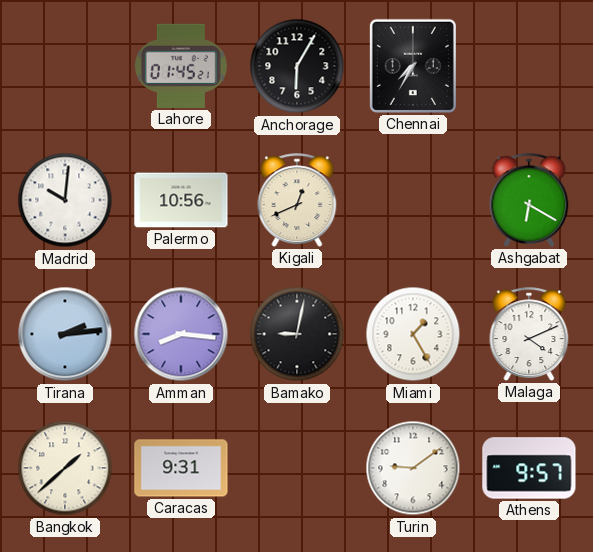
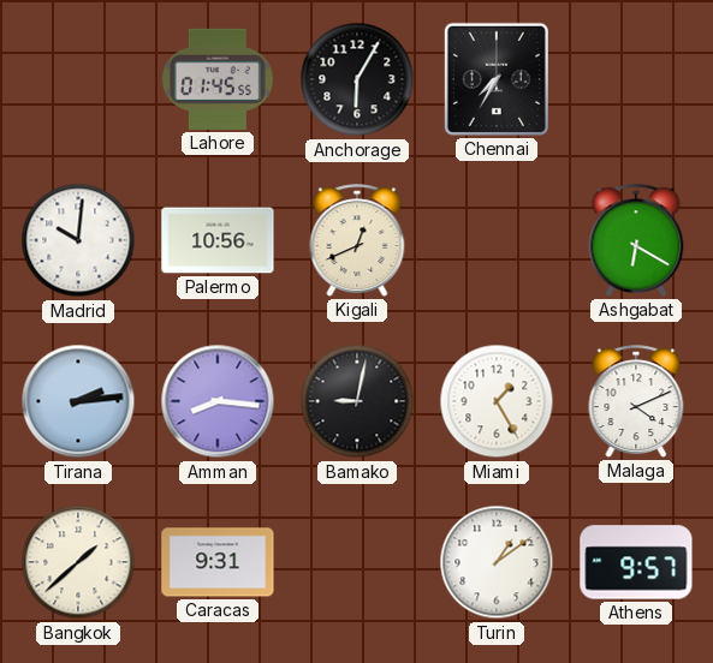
Lahore: 01:45:21 -> 01:45:55
Turin: 9:09 -> 1:09
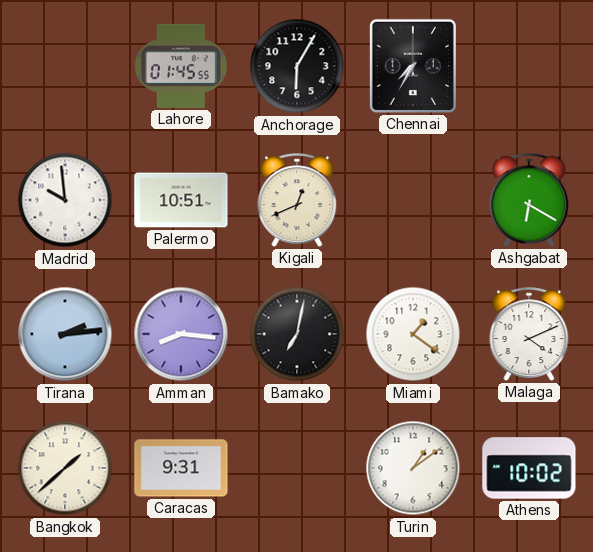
Madrid: 10:01 -> 9:59
Palermo: 10:56 -> 10:51
Bamako: 9:02 -> 7:02
Miami: 1:25 -> 1:21
Athens: 9:57 -> 10:02
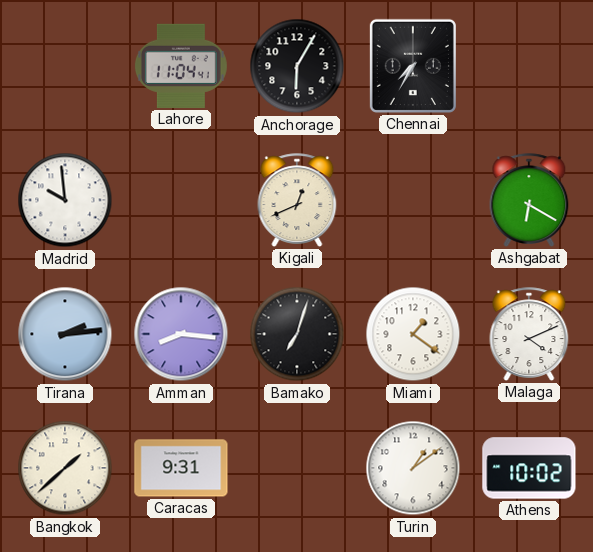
Lahore: 01:45 -> 11:04
Palermo: 10:51 -> none
Bamako: 7:02 -> 7:03
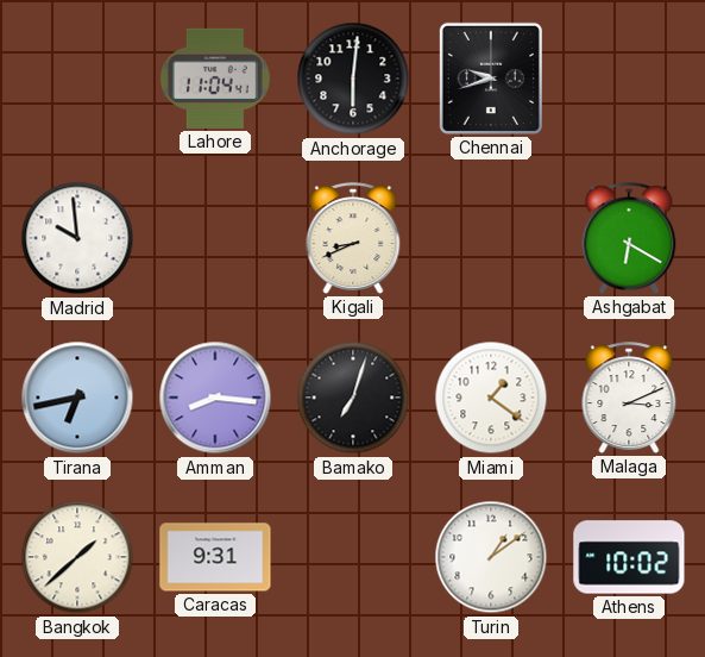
Anchorage: 6:05 -> 6:01
Chennai: 7:35 -> 9:42
Kigali: 12:41 -> 8:41
Tirana: 2:14 -> 6:43
Malaga: 4:11 -> 3:11
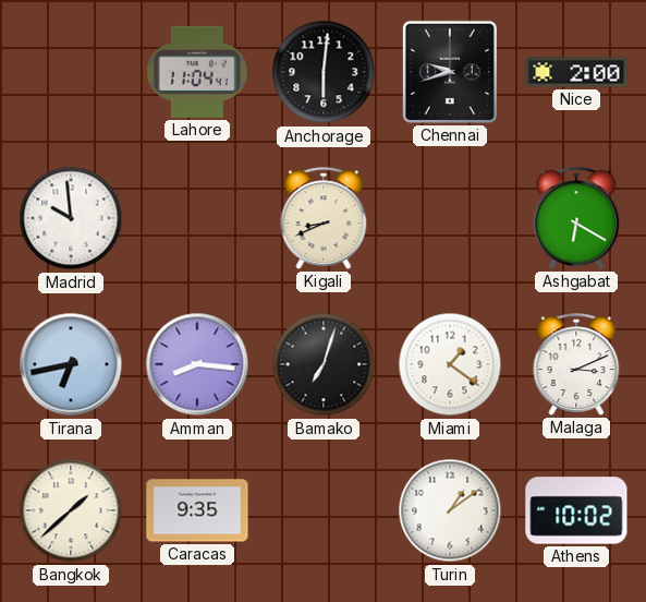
Nice: none -> 2:00
Caracas: 9:31 -> 9:35
